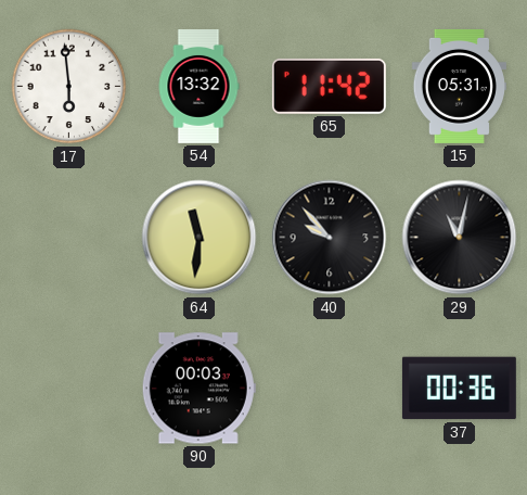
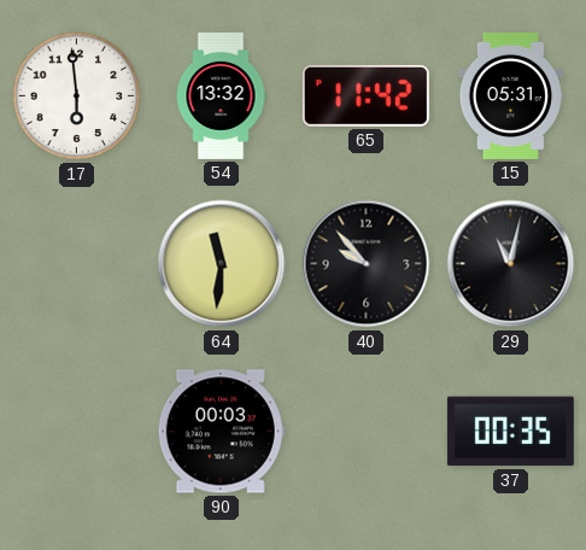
37: 00:36 -> 00:35
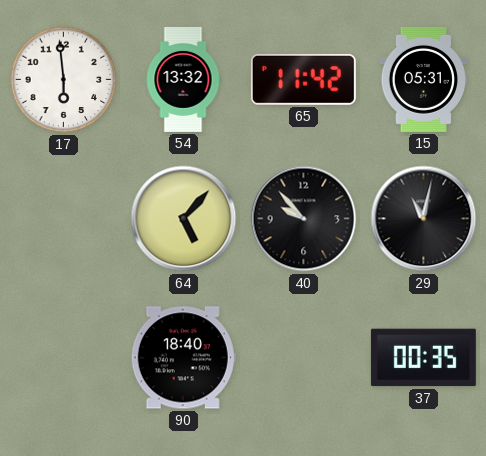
64: 11:31 -> 5:07
90: 00:03 -> 18:40
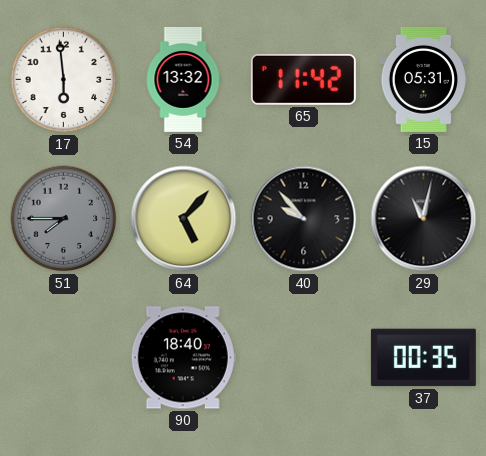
51: none -> 7:45
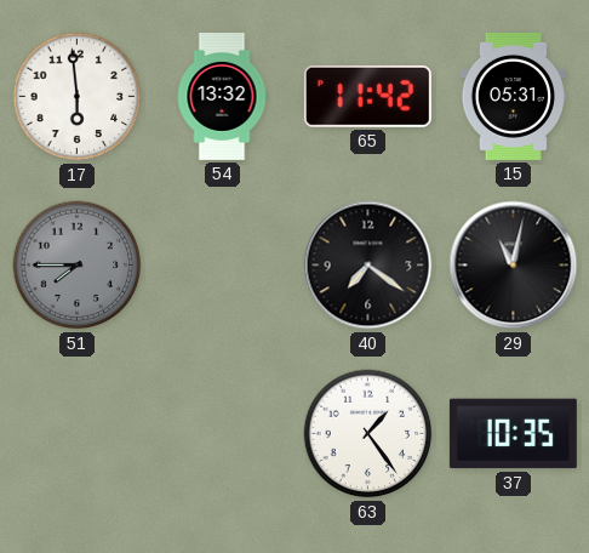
64: 5:07 -> none
40: 9:53 -> 7:21
90: 18:40 -> none
63: none -> 1:24
37: 00:35 -> 10:35
